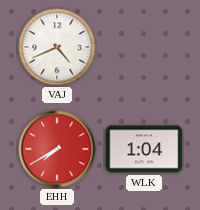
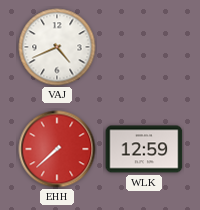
EHH: 7:40 -> 7:38
WLK: 1:04 -> 12:59
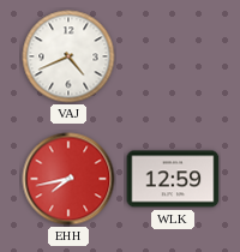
EHH: 7:38 -> 7:43
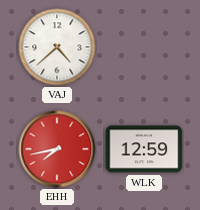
VAJ: 4:41 -> 4:38
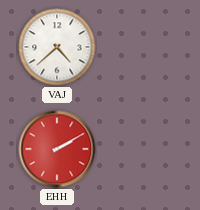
EHH: 7:43 -> 2:10
WLK: 12:59 -> none
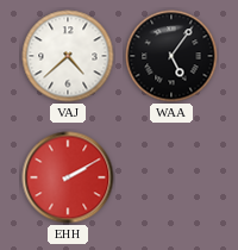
WAA: none -> 5:06
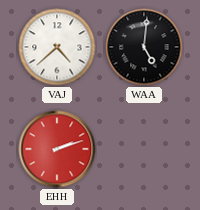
WAA: 5:06 -> 5:01
EHH: 2:10 -> 2:12
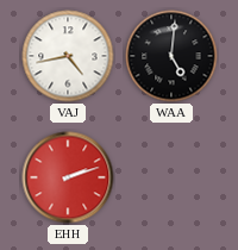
VAJ: 4:38 -> 4:43
